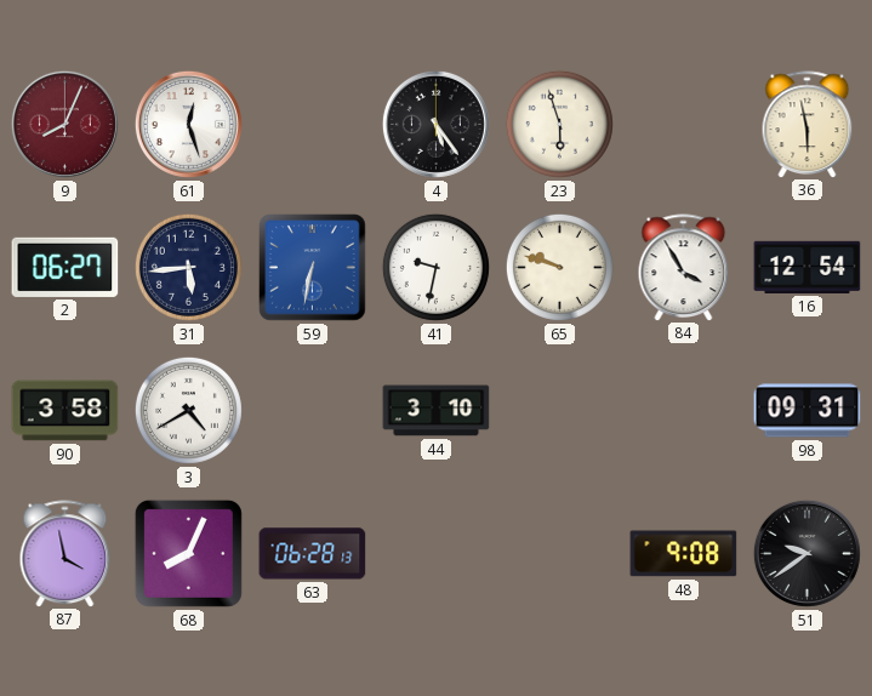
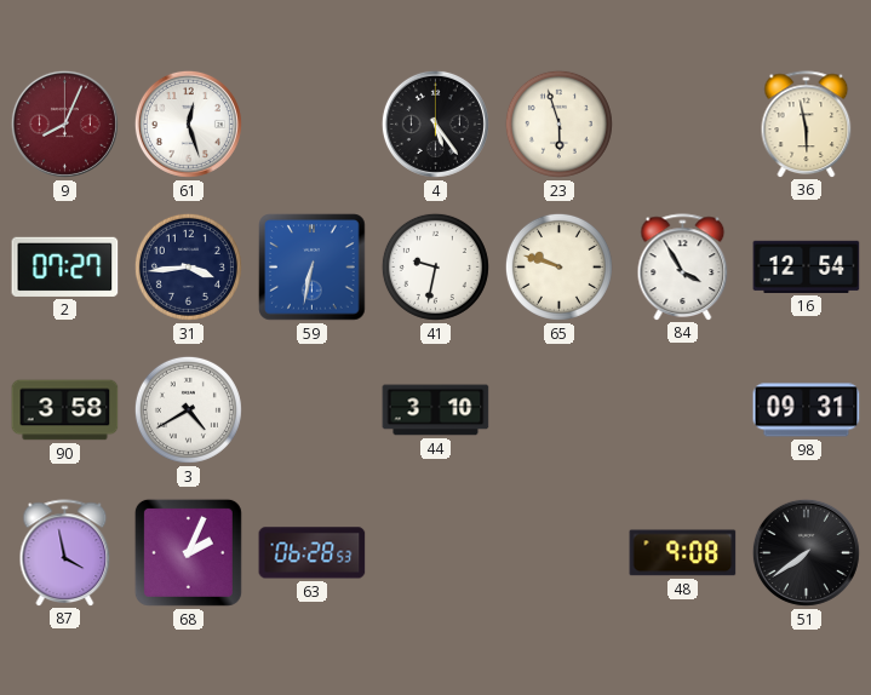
2: 06:27 -> 07:27
31: 5:44 -> 3:44
68: 8:04 -> 2:04
63: 06:28:13 -> 06:28:53
51: 9:39 -> 7:39
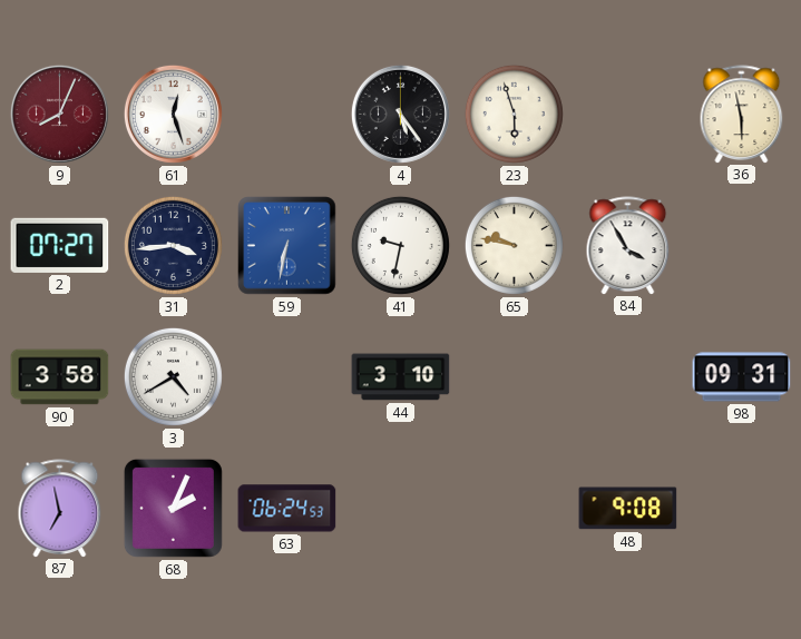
65: 9:48 -> 9:47
16: 12:54 -> none
87: 3:58 -> 6:58
63: 06:28 -> 06:24
51: 7:39 -> none
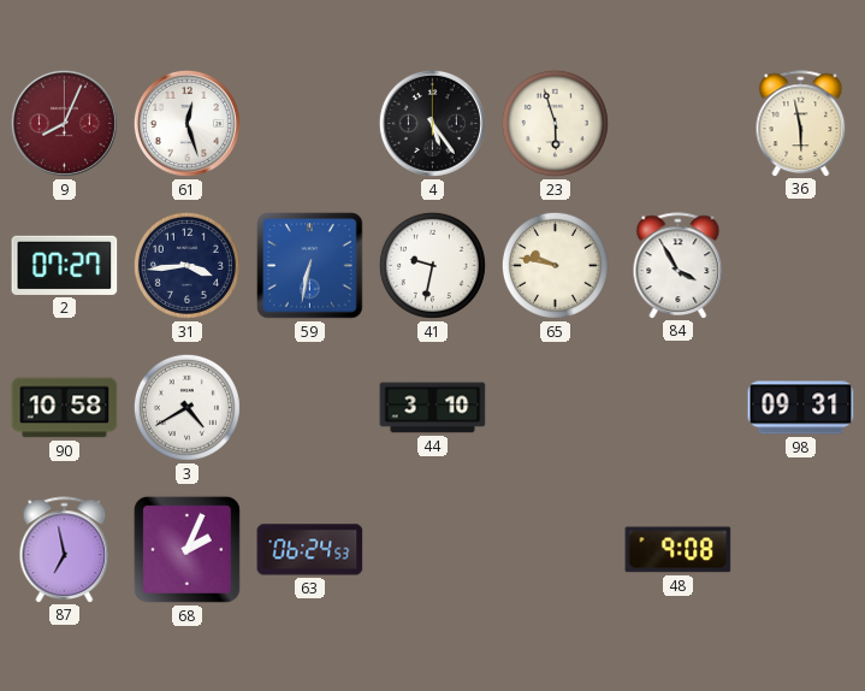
90: 3:58 -> 10:58
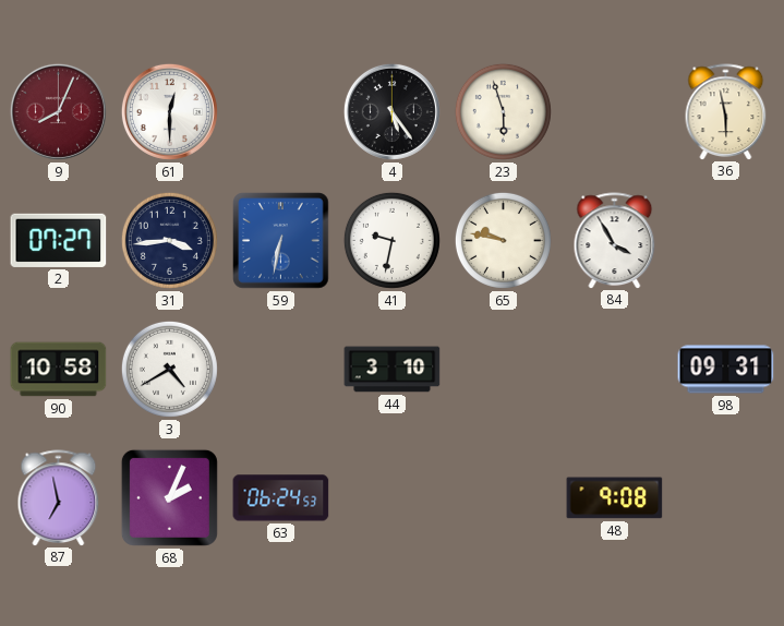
61: 12:27 -> 12:30
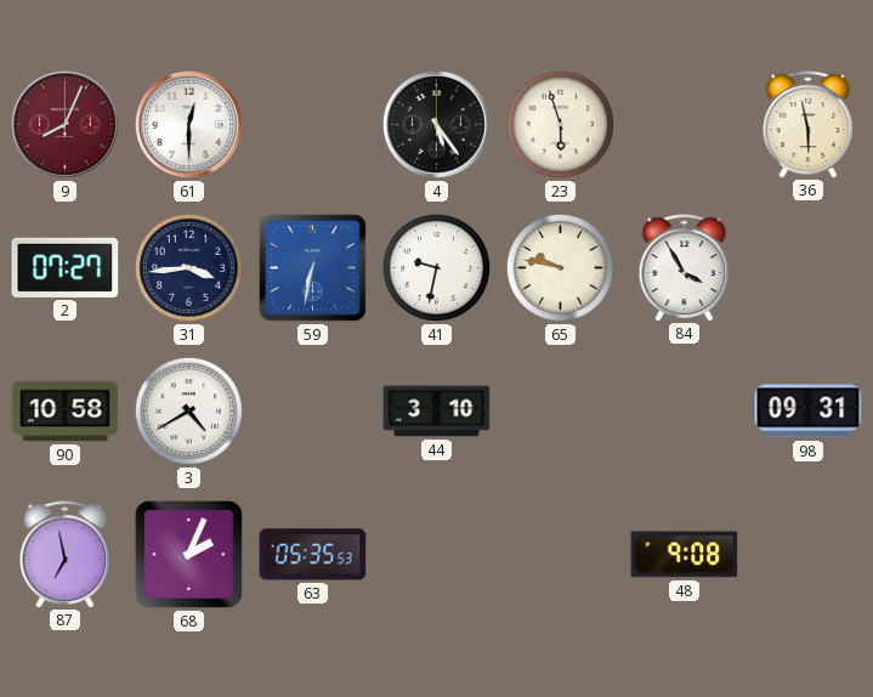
63: 06:24 -> 05:35
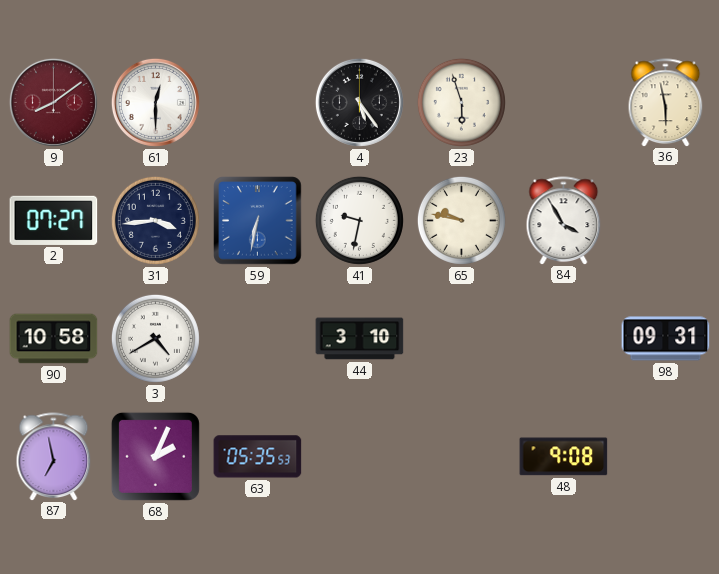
9: 8:04 -> 8:09
